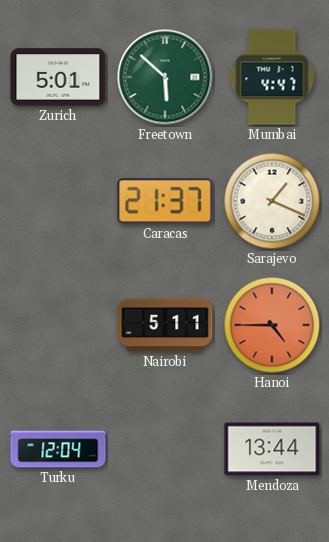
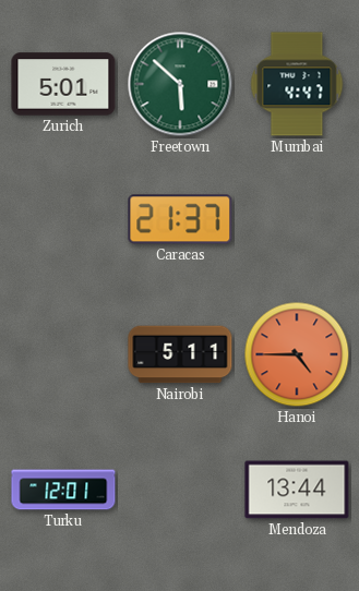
Sarajevo: 1:19 -> none
Turku: 12:04 -> 12:01
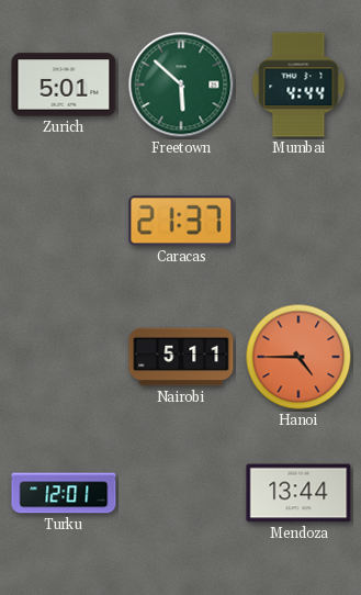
Mumbai: 4:47 -> 4:44
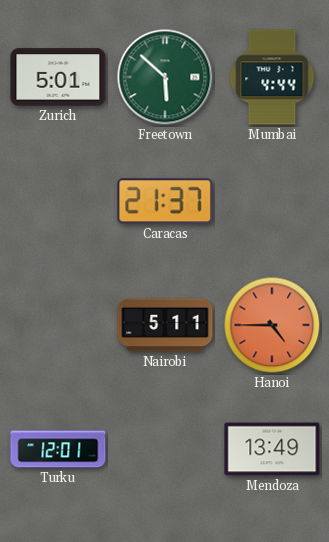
Mendoza: 13:44 -> 13:49
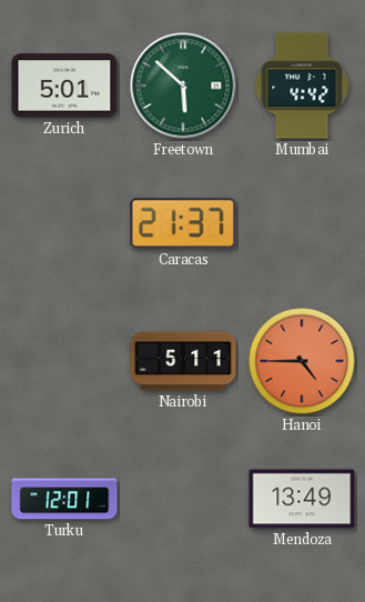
Mumbai: 4:44 -> 4:42
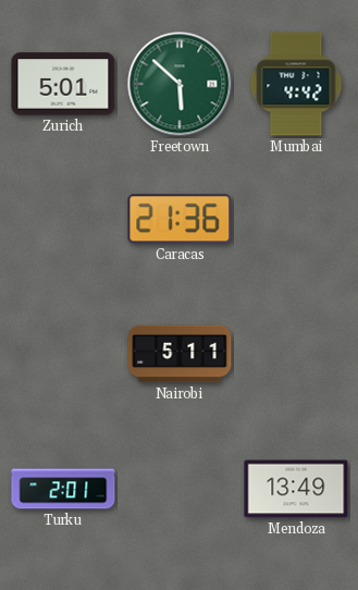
Caracas: 21:37 -> 21:36
Hanoi: 4:45 -> none
Turku: 12:01 -> 2:01
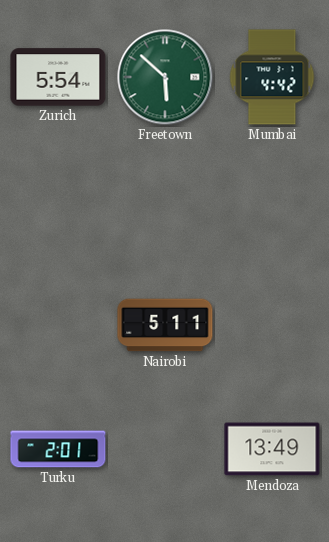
Zurich: 5:01 -> 5:54
Caracas: 21:36 -> none
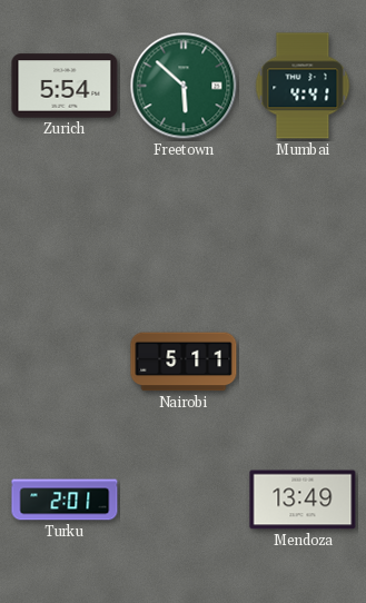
Mumbai: 4:42 -> 4:41
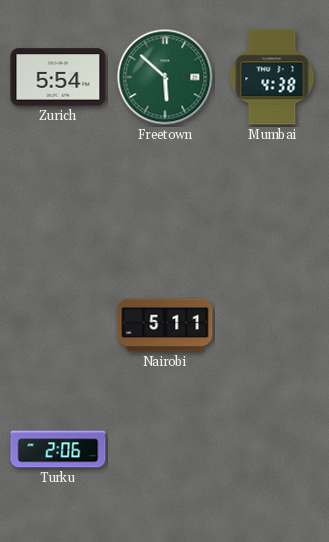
Mumbai: 4:41 -> 4:38
Turku: 2:01 -> 2:06
Mendoza: 13:49 -> none
